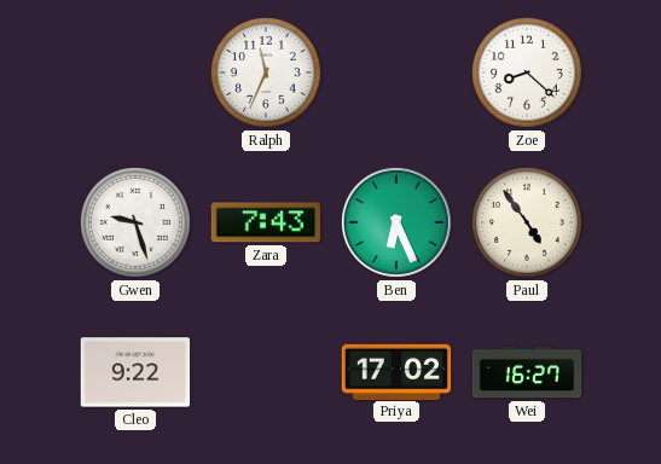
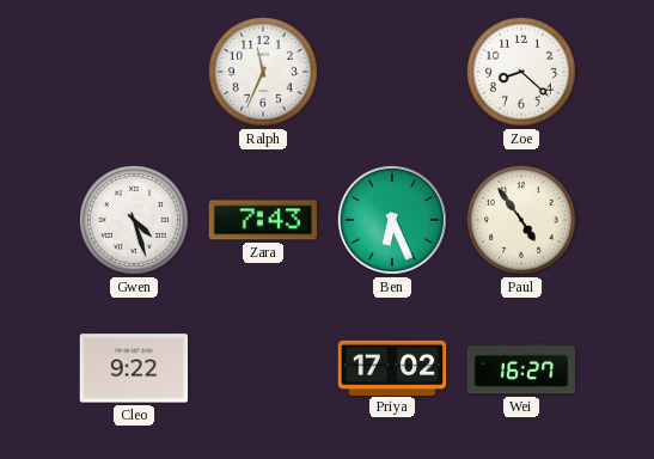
Gwen: 9:27 -> 4:27
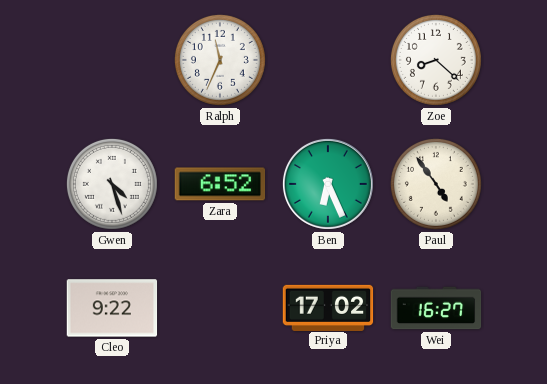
Zara: 7:43 -> 6:52
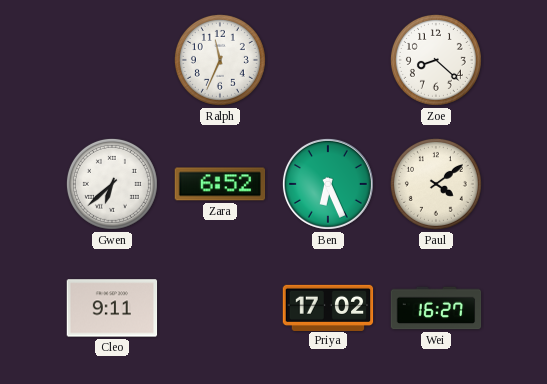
Gwen: 4:27 -> 6:38
Paul: 4:54 -> 4:09
Cleo: 9:22 -> 9:11
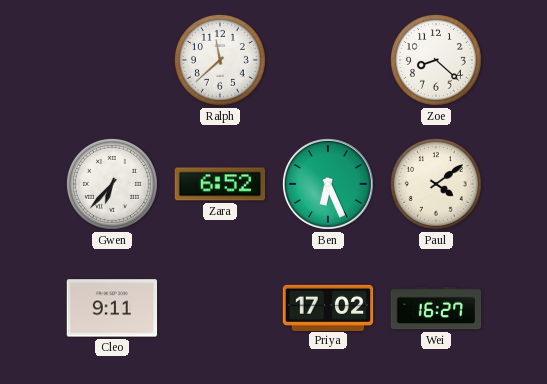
Ralph: 11:34 -> 11:38
Gwen: 6:38 -> 6:37
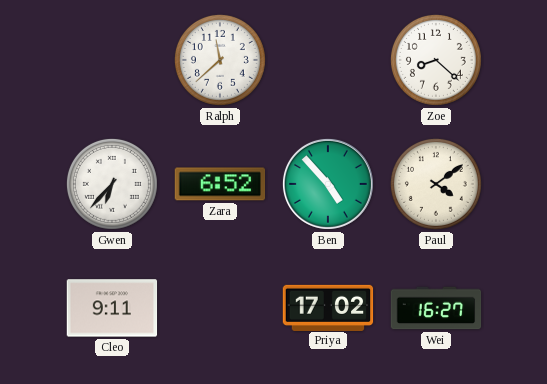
Ben: 6:26 -> 4:53
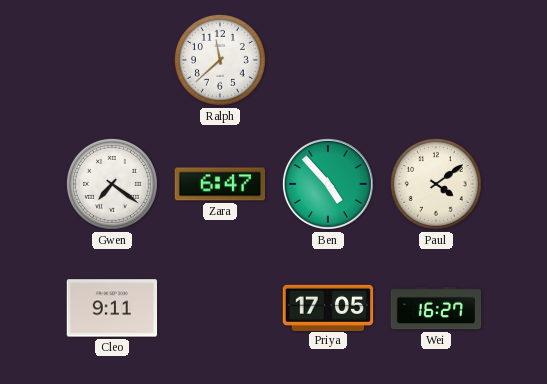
Zoe: 8:22 -> none
Gwen: 6:37 -> 7:21
Zara: 6:52 -> 6:47
Priya: 17:02 -> 17:05
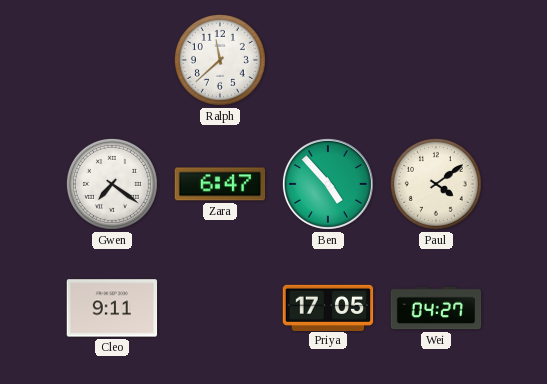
Wei: 16:27 -> 04:27
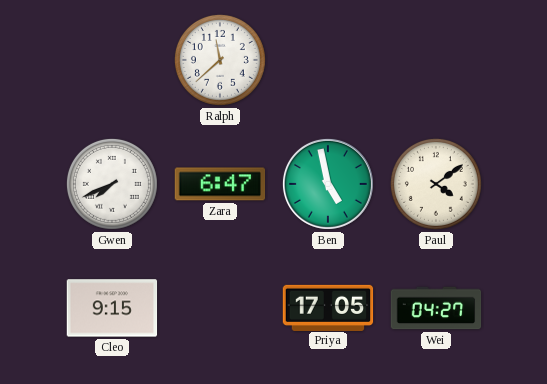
Gwen: 7:21 -> 7:41
Ben: 4:53 -> 4:58
Cleo: 9:11 -> 9:15
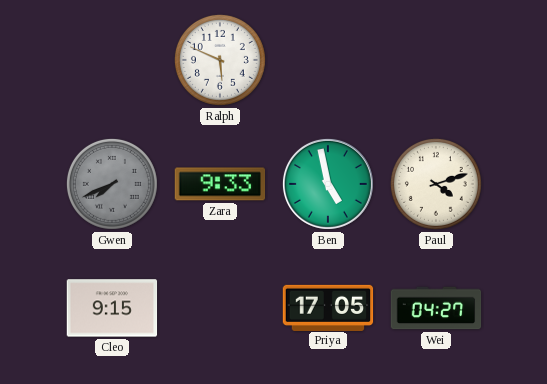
Ralph: 11:38 -> 5:49
Gwen dial: white -> grey
Zara: 6:47 -> 9:33
Paul: 4:09 -> 4:12
